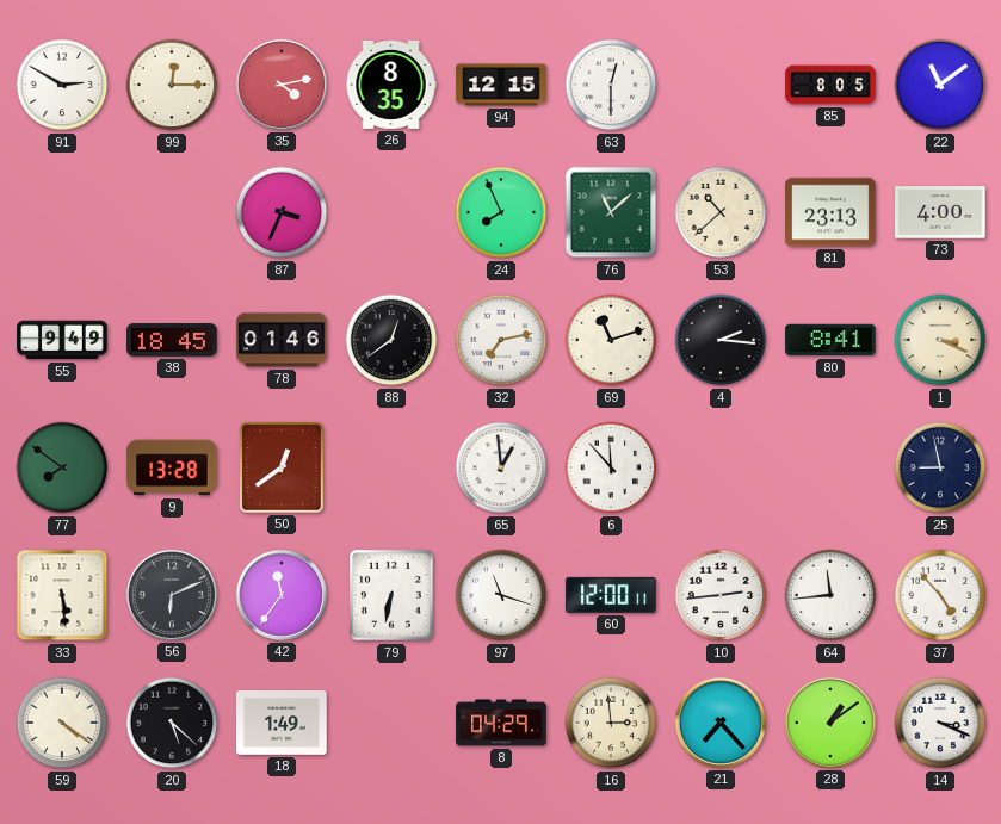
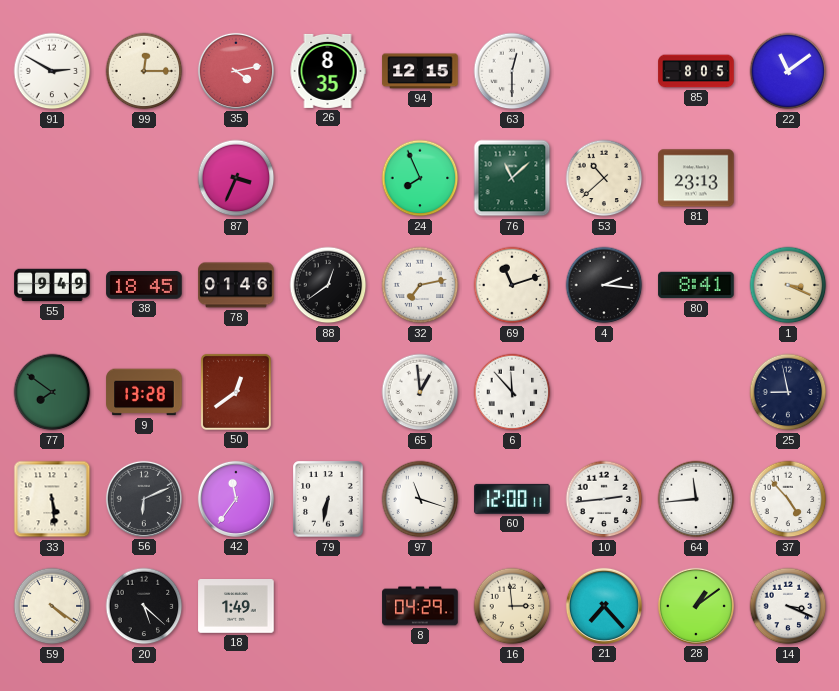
73: 4:00 -> none
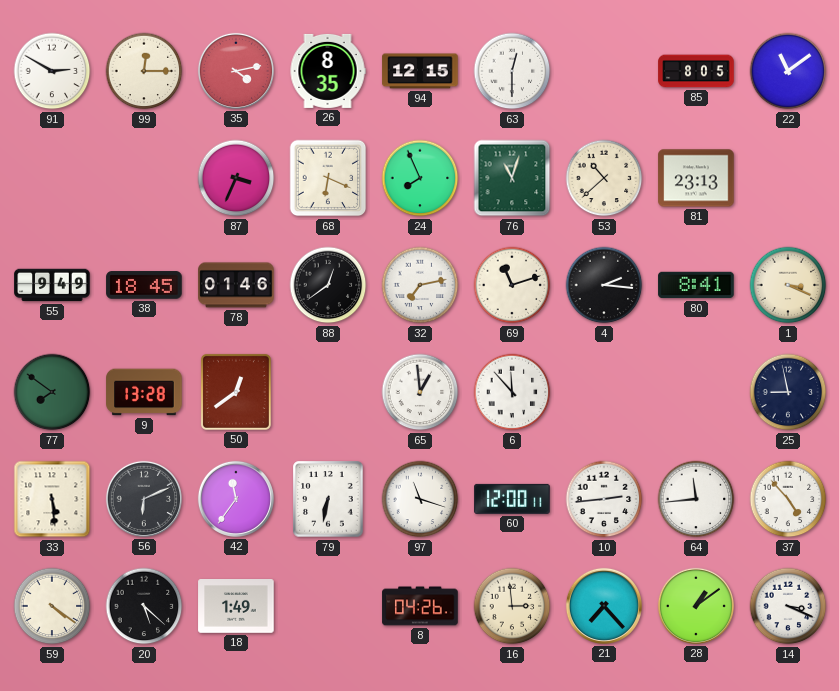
68: none -> 6:19
76: 11:08 -> 11:03
8: 04:29 -> 04:26
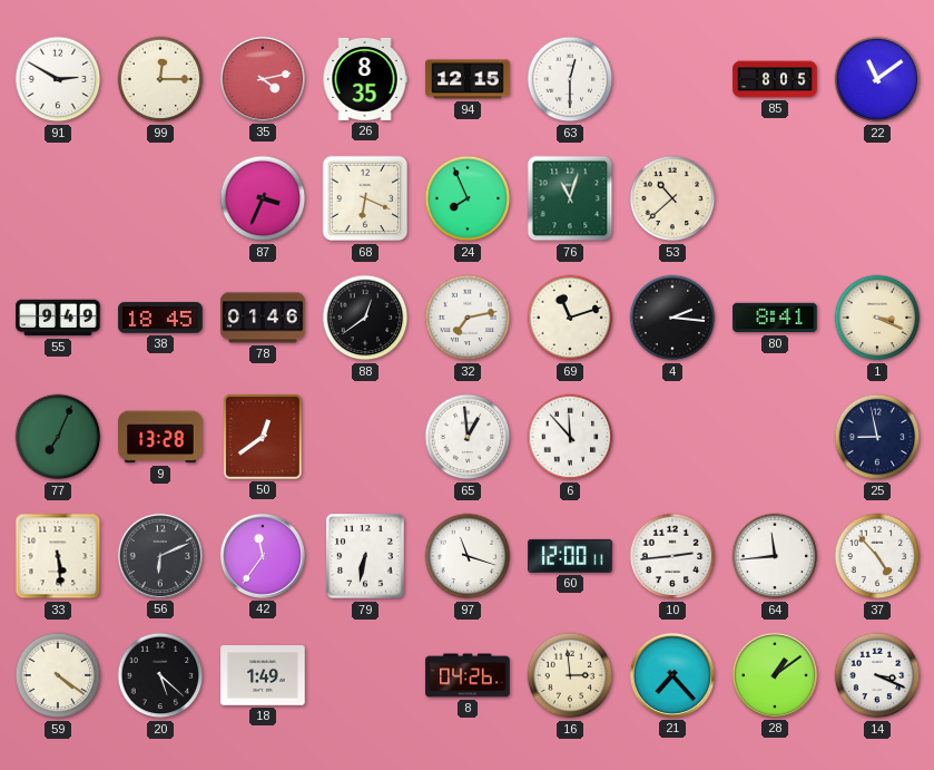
81: 23:13 -> none
77: 7:51 -> 7:04
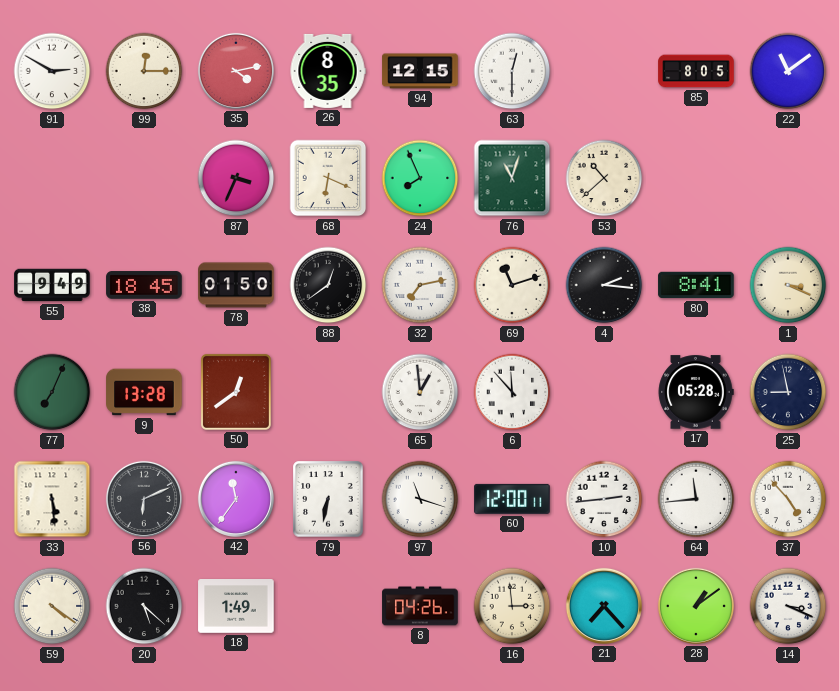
78: 01:46 -> 01:50
17: none -> 05:28
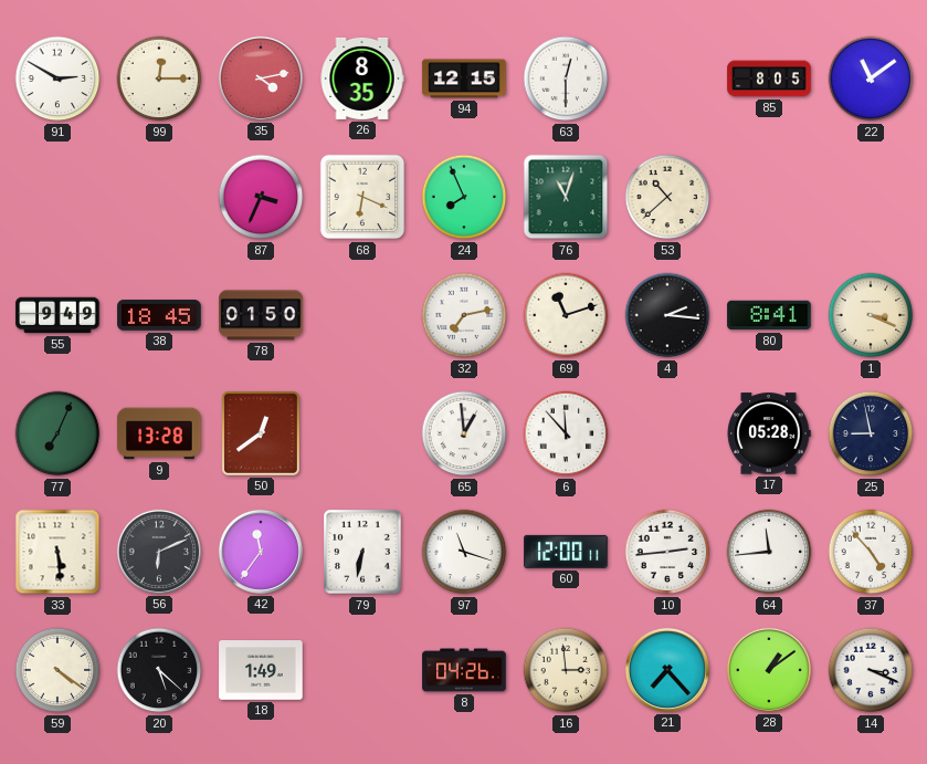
88: 12:39 -> none
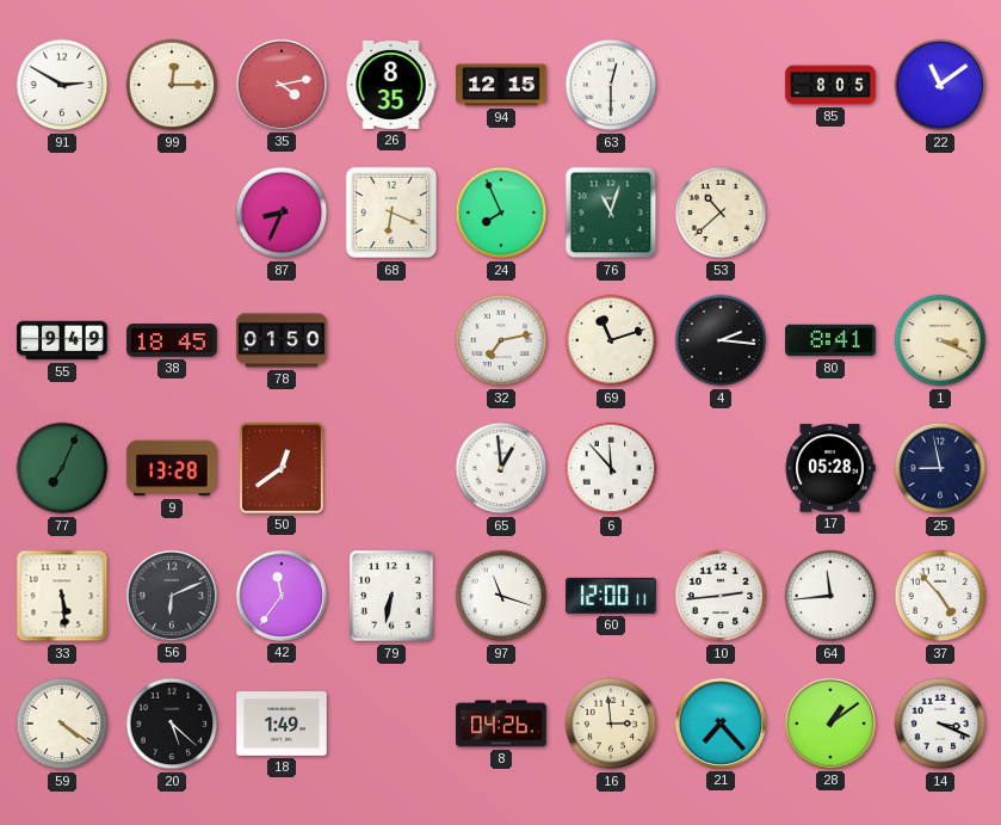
87: 3:34 -> 8:34
